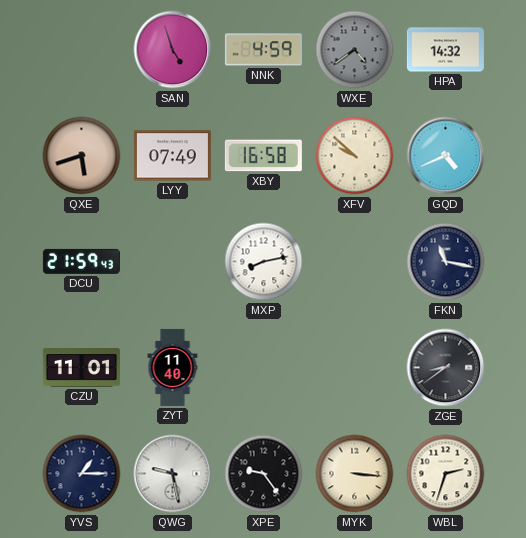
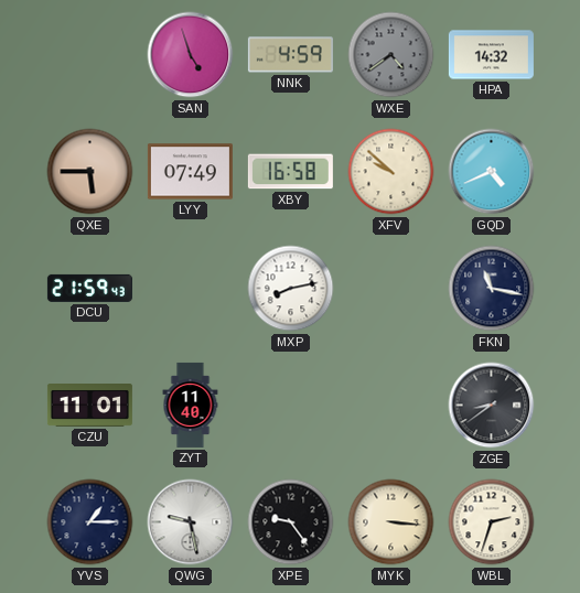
QXE: 5:42 -> 5:45
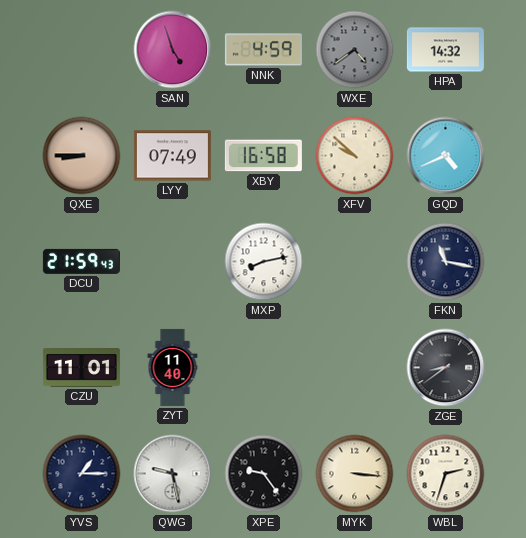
QXE: 5:45 -> 8:45
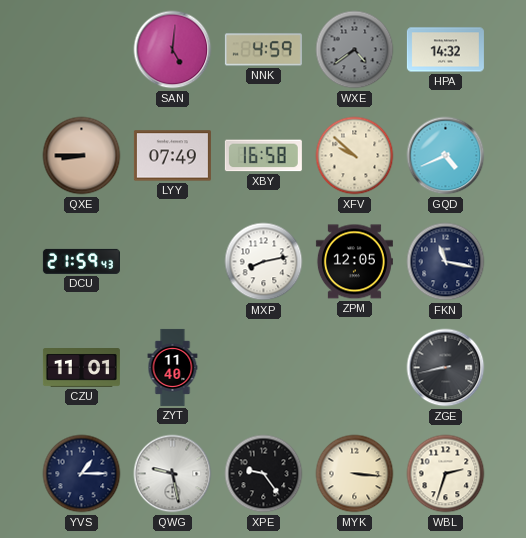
SAN: 4:57 -> 5:01
ZPM: none -> 12:05
ZGE: 8:39 -> 8:43
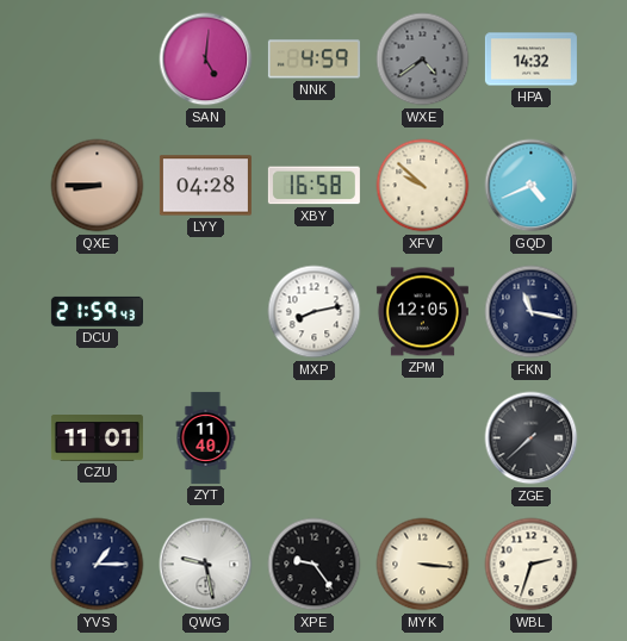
LYY: 07:49 -> 04:28
ZGE: 8:43 -> 7:38
